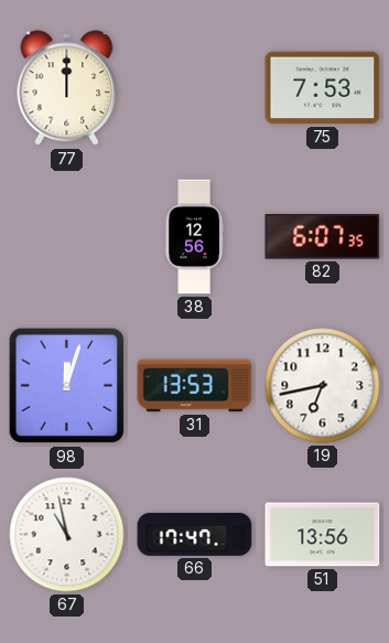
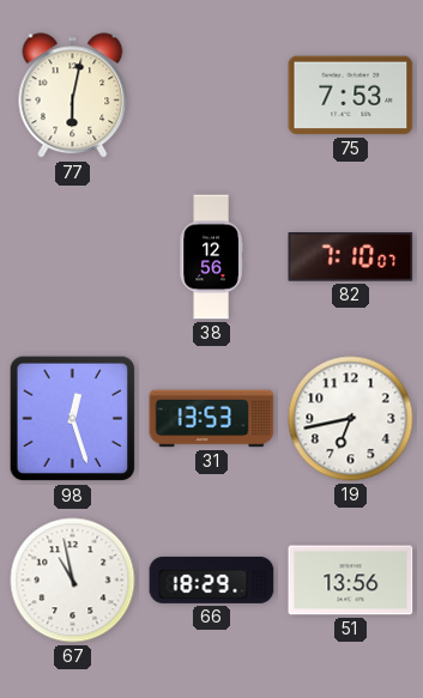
77: 12:00 -> 6:02
82: 6:07 -> 7:10
98: 12:03 -> 12:27
66: 17:47 -> 18:29
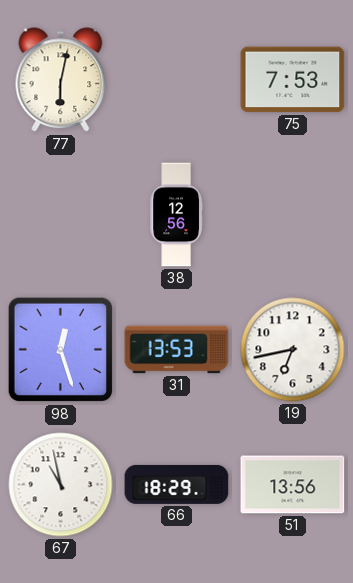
82: 7:10 -> none
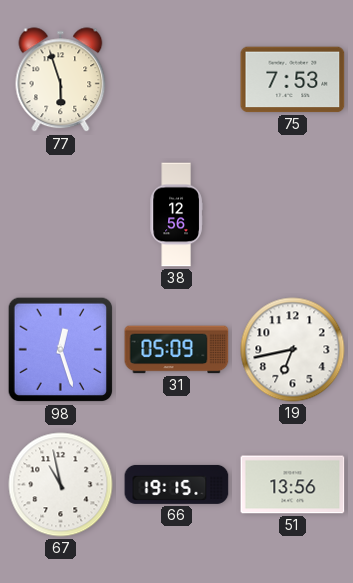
77: 6:02 -> 5:57
31: 13:53 -> 05:09
66: 18:29 -> 19:15
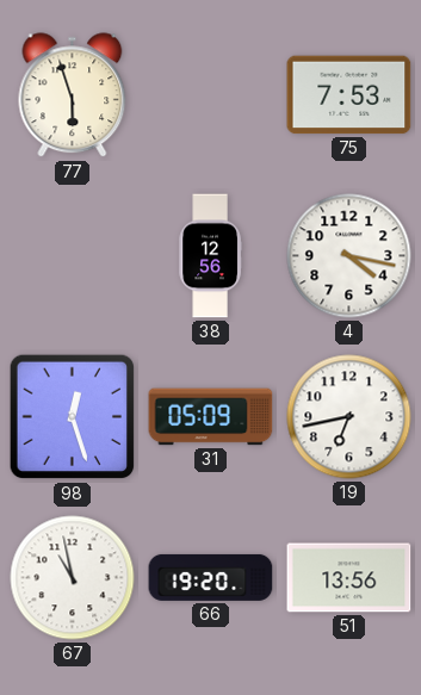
4: none -> 4:17
66: 19:15 -> 19:20
